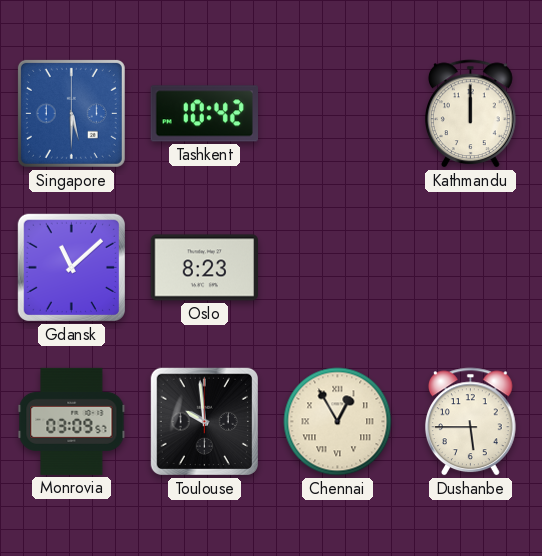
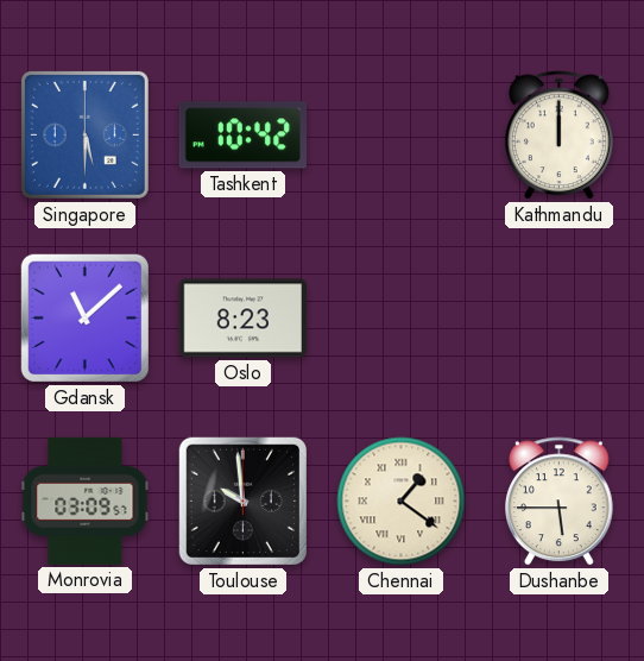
Chennai: 12:55 -> 1:21
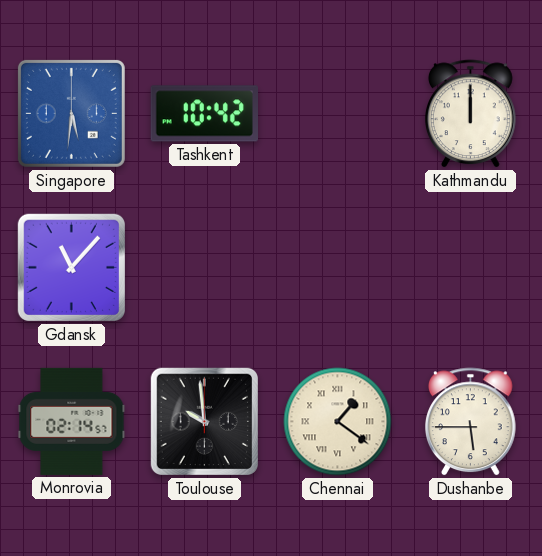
Singapore: 5:30 -> 5:31
Gdansk: 11:08 -> 11:07
Oslo: 8:23 -> none
Monrovia: 03:09 -> 02:14
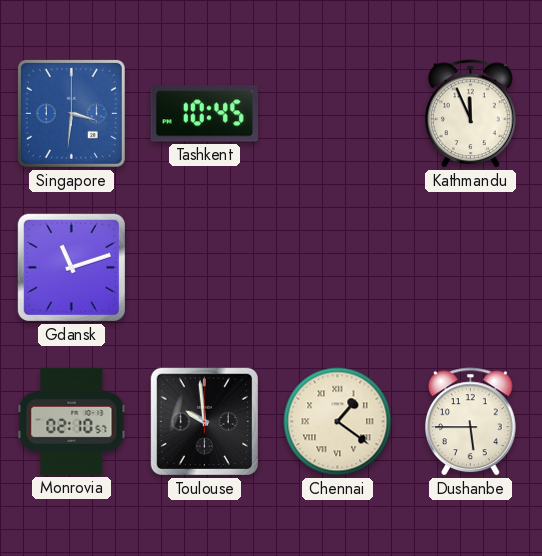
Singapore: 5:31 -> 3:31
Tashkent: 10:42 -> 10:45
Kathmandu: 12:00 -> 11:56
Gdansk: 11:07 -> 11:12
Monrovia: 02:14 -> 02:10
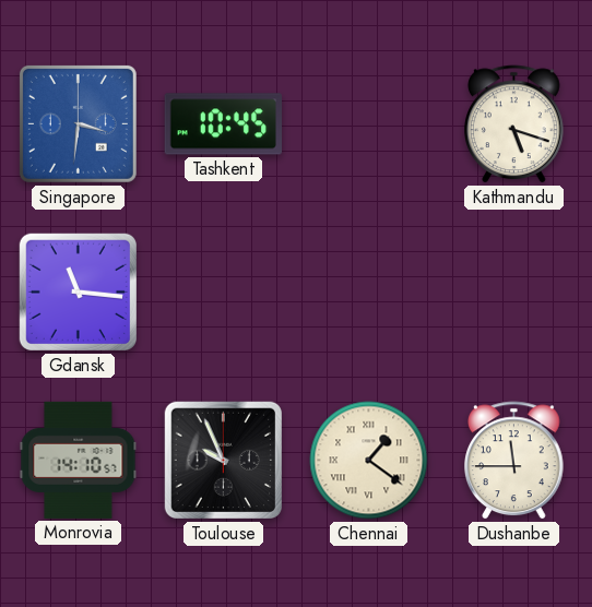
Kathmandu: 11:56 -> 5:18
Gdansk: 11:12 -> 11:16
Monrovia: 02:10 -> 14:10
Toulouse: 9:59 -> 9:56
Dushanbe: 5:45 -> 11:45
